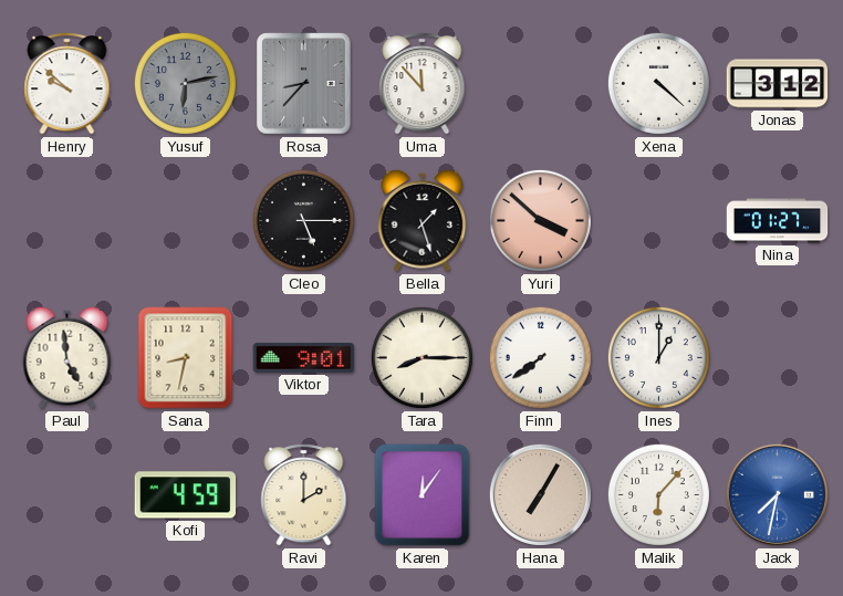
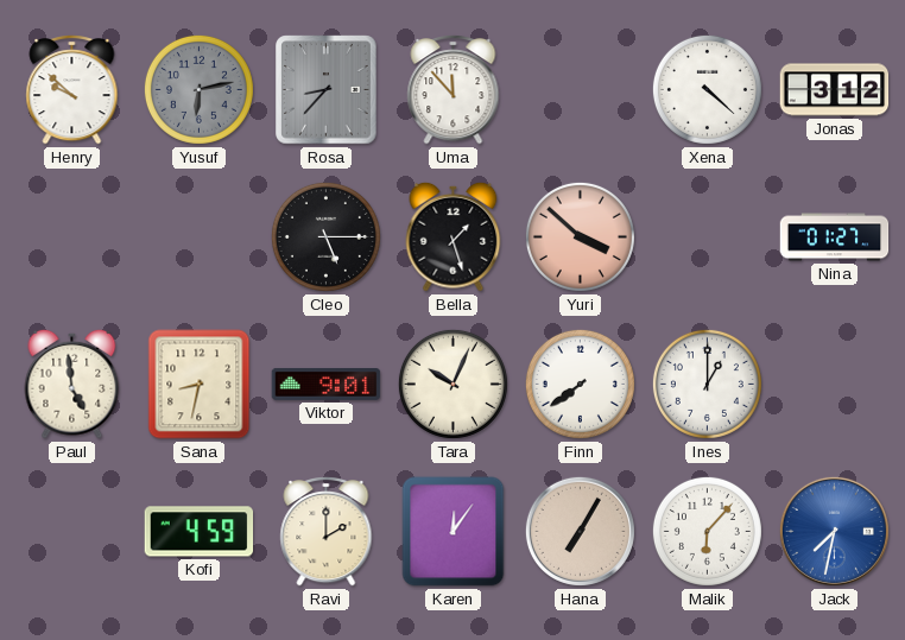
Tara: 8:15 -> 10:04
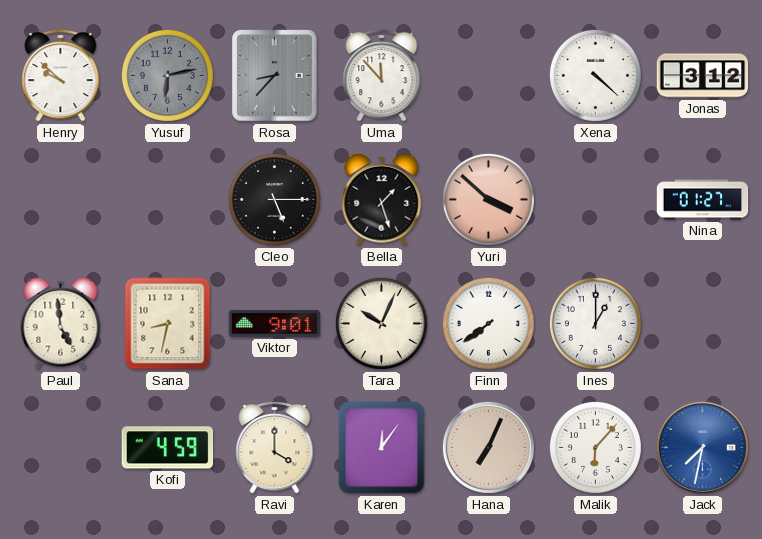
Ravi: 2:00 -> 4:00
Hana: 7:05 -> 7:04
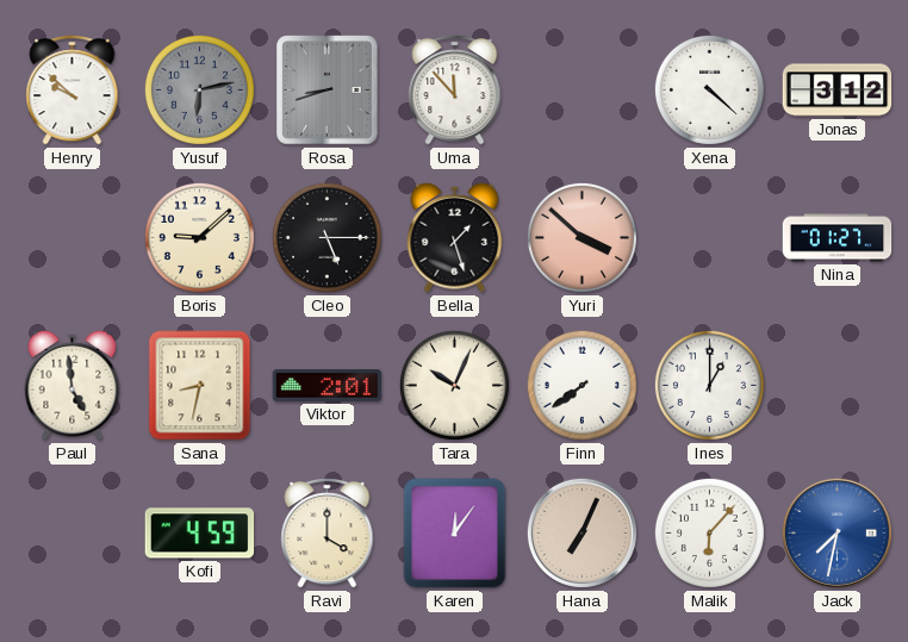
Rosa: 8:37 -> 8:42
Boris: none -> 9:08
Viktor: 9:01 -> 2:01
